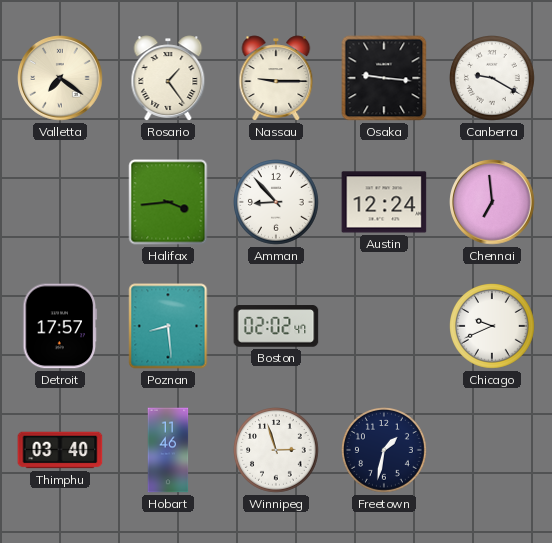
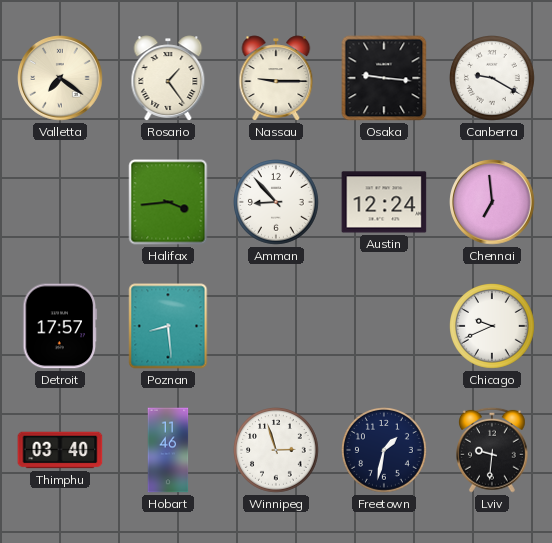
Boston: 02:02 -> none
Lviv: none -> 9:31
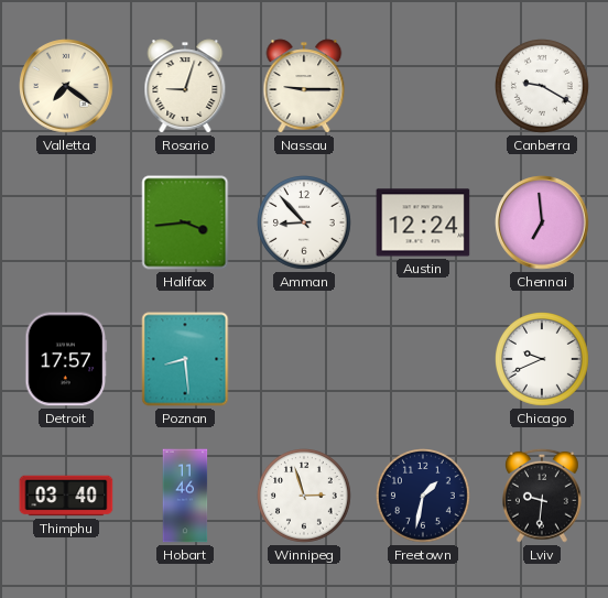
Rosario: 1:24 -> 9:03
Osaka: 9:16 -> none
